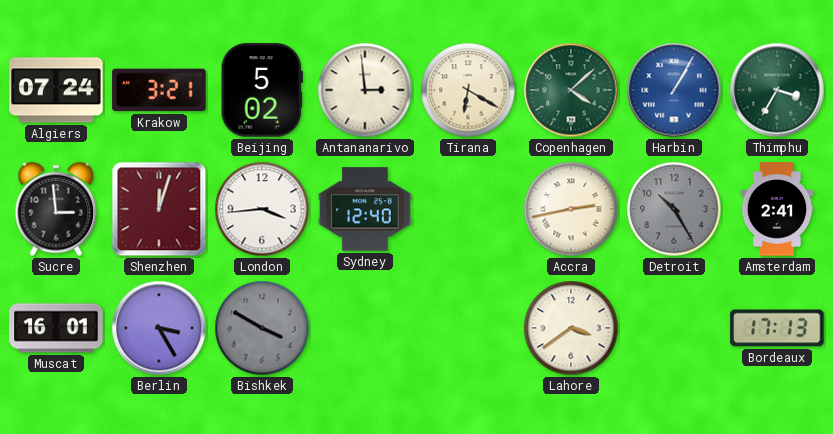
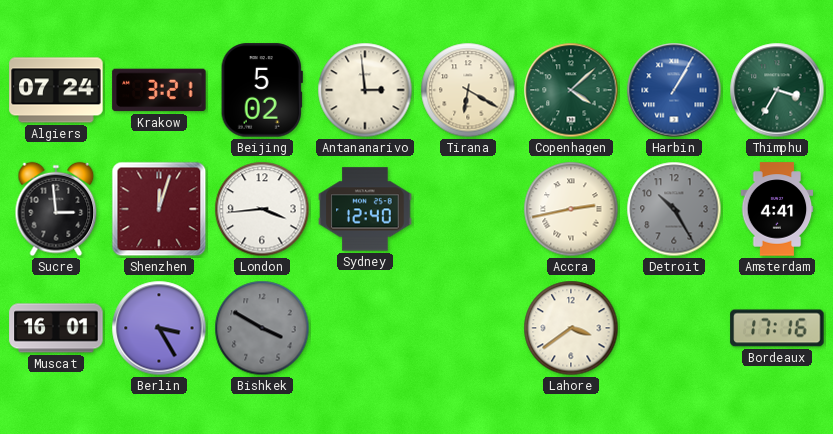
Amsterdam: 2:41 -> 4:41
Bordeaux: 17:13 -> 17:16
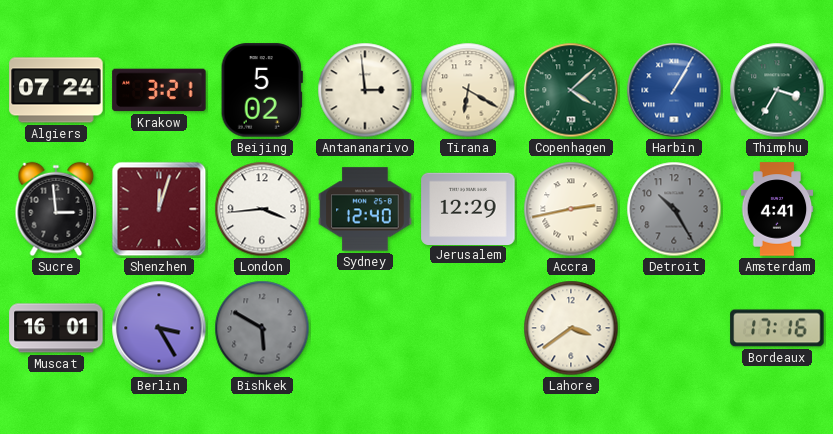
Jerusalem: none -> 12:29
Bishkek: 3:50 -> 5:50
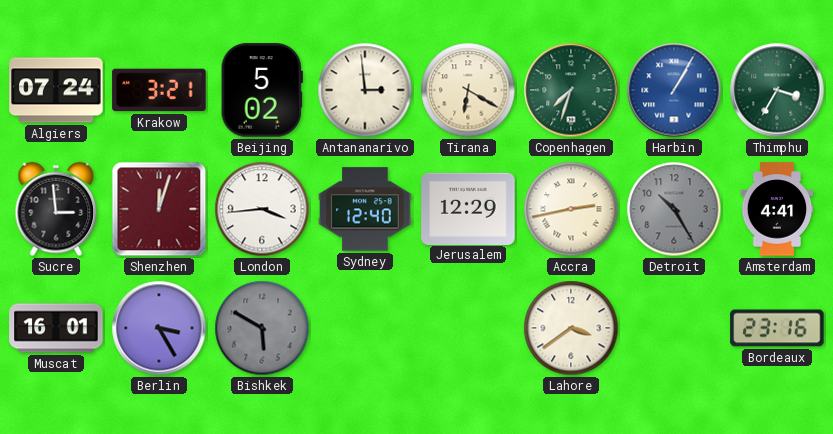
Copenhagen: 4:08 -> 7:33
Bordeaux: 17:16 -> 23:16
